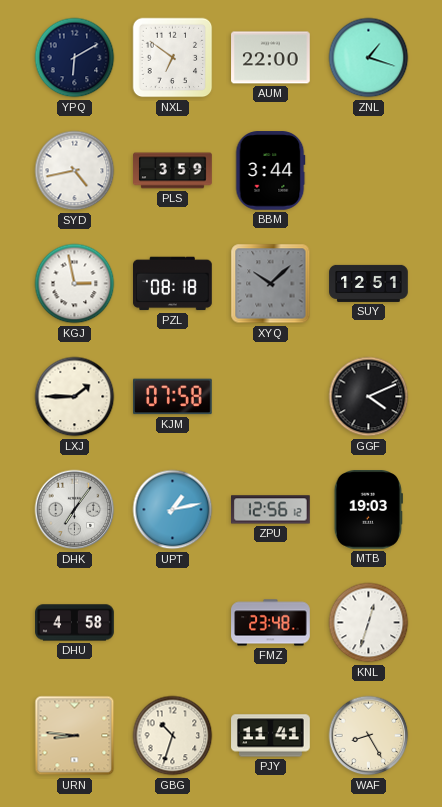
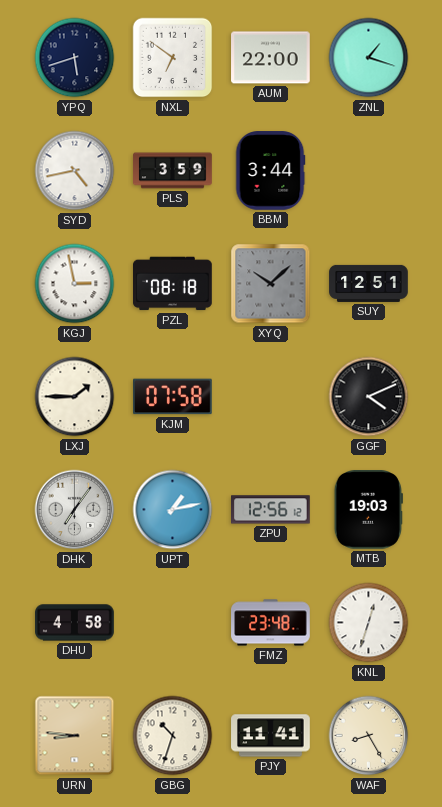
YPQ: 6:10 -> 5:42
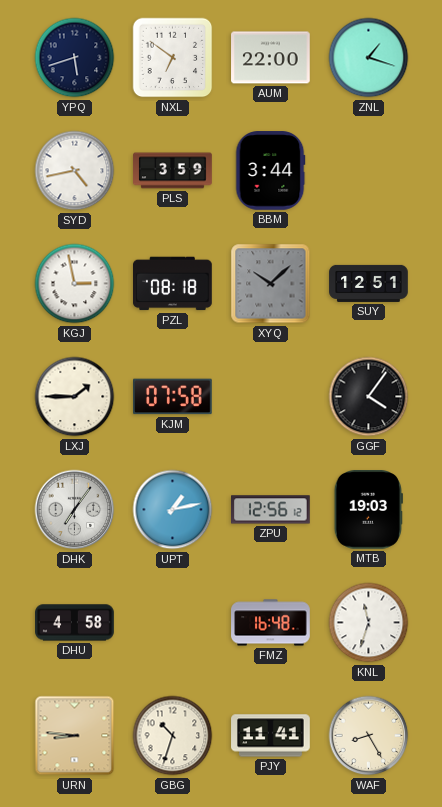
GGF: 4:11 -> 4:06
FMZ: 23:48 -> 16:48
KNL: 12:33 -> 11:33
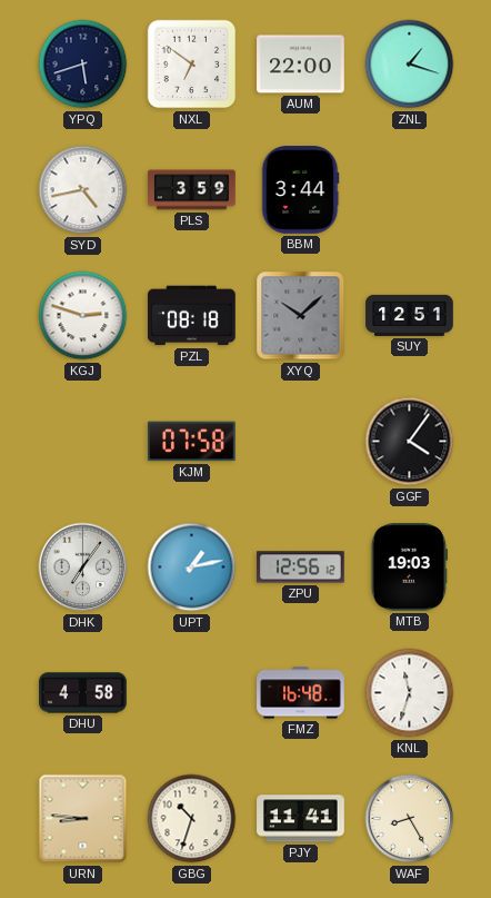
KGJ: 2:58 -> 2:48
LXJ: 1:45 -> none
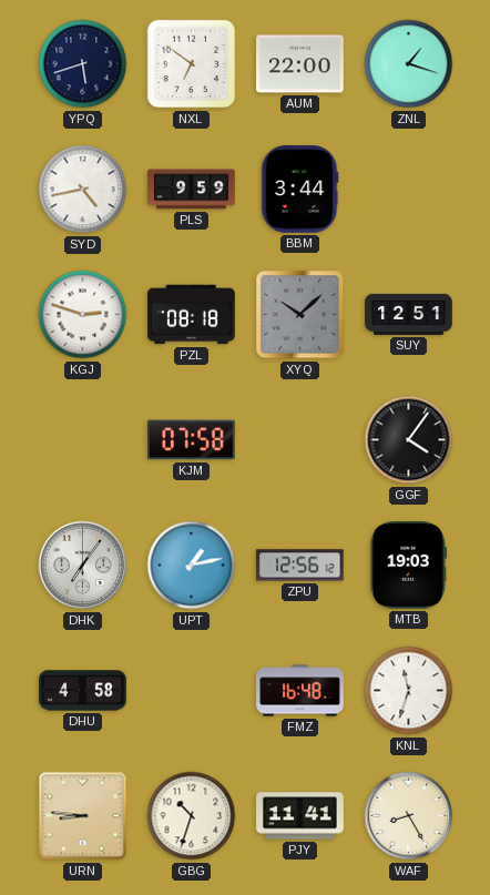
PLS: 3:59 -> 9:59
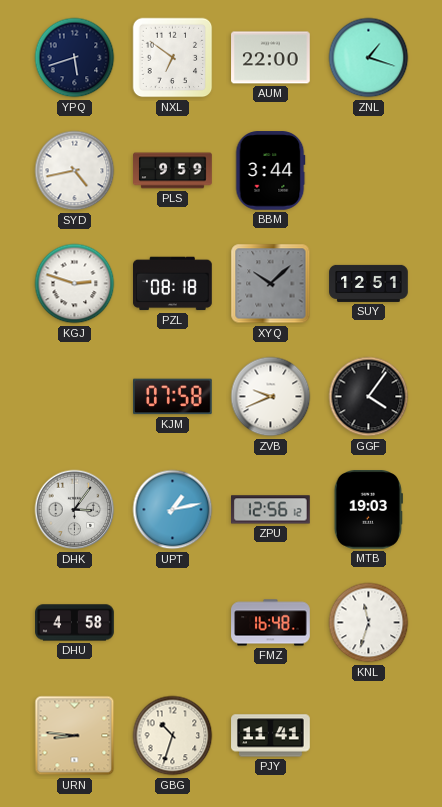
ZVB: none -> 9:41
DHK: 7:06 -> 3:06
WAF: 8:25 -> none
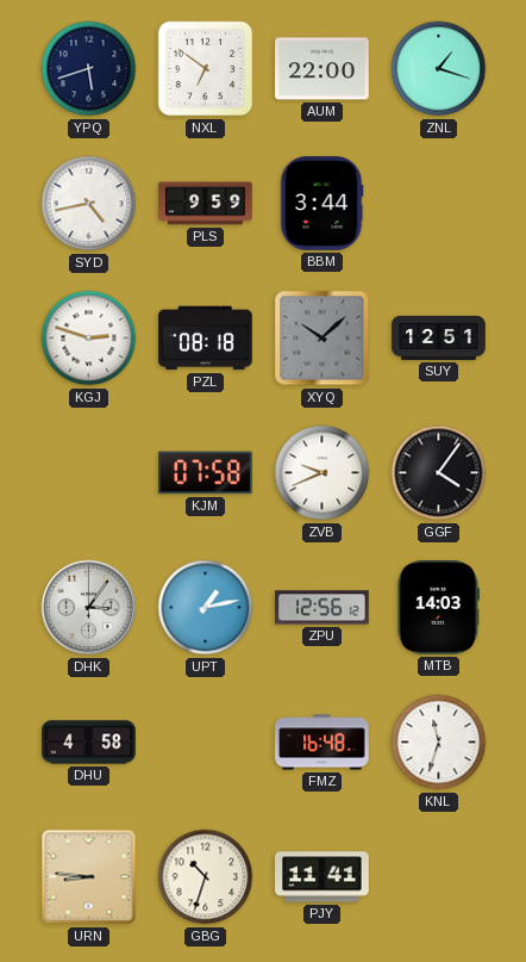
MTB: 19:03 -> 14:03
